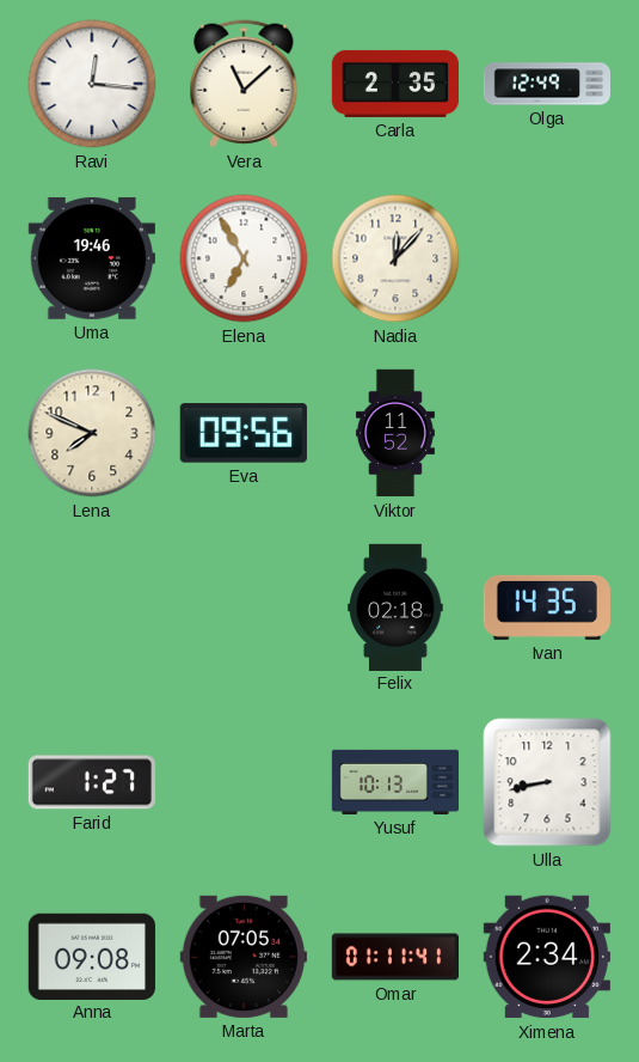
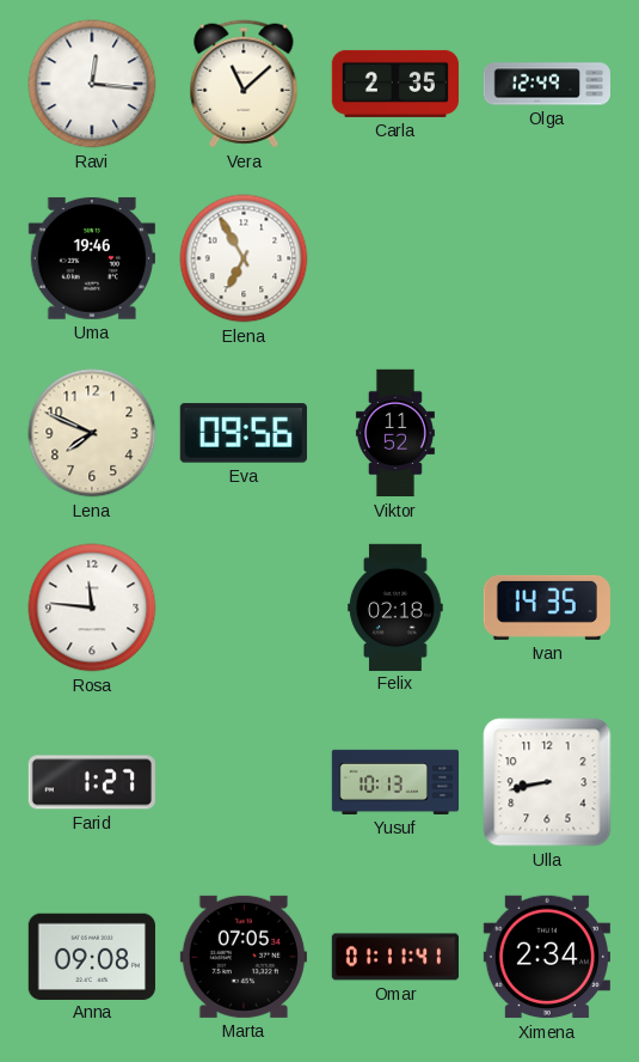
Nadia: 12:07 -> none
Rosa: none -> 11:46
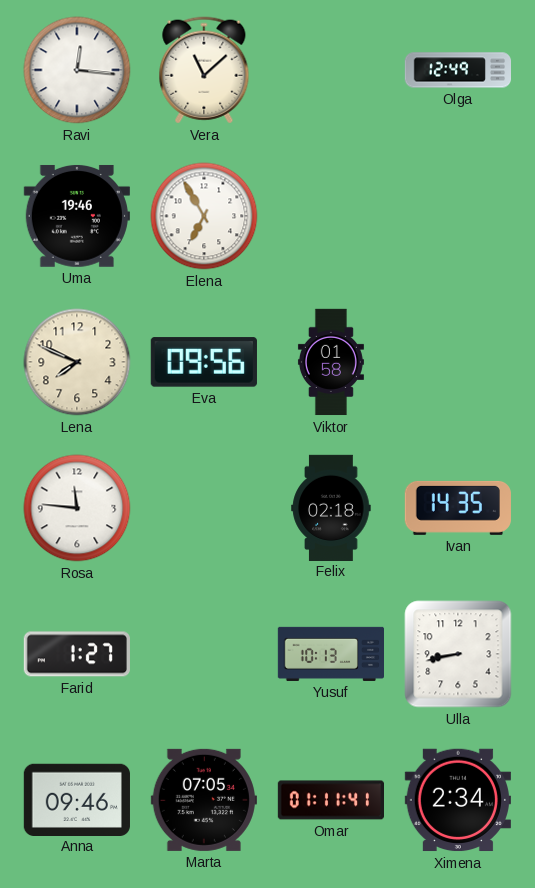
Carla: 2:35 -> none
Viktor: 11:52 -> 01:58
Anna: 09:08 -> 09:46
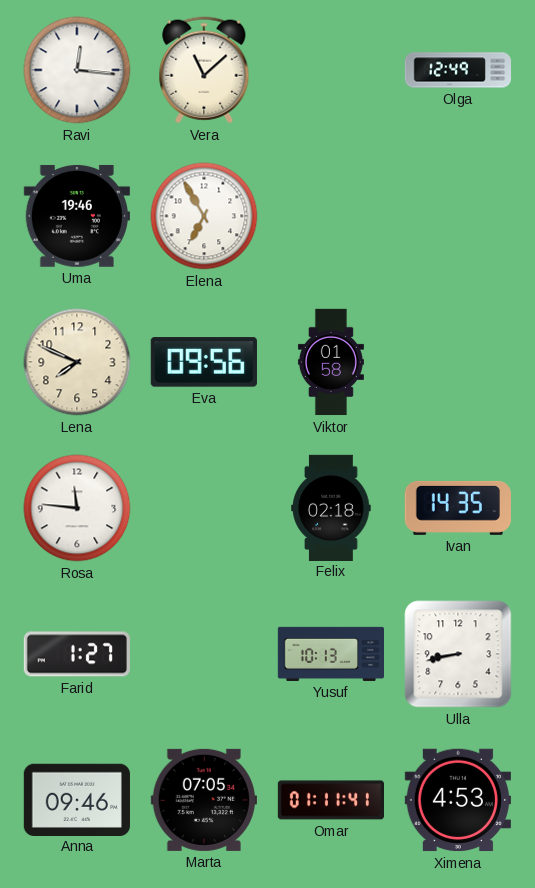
Ximena: 2:34 -> 4:53
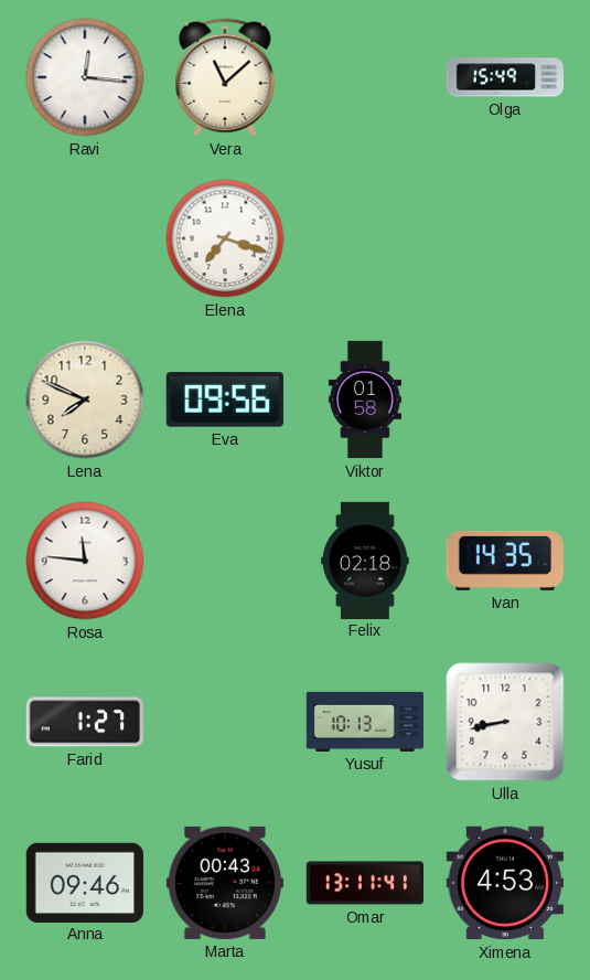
Olga: 12:49 -> 15:49
Uma: 19:46 -> none
Elena: 6:55 -> 7:18
Marta: 07:05 -> 00:43
Omar: 01:11 -> 13:11
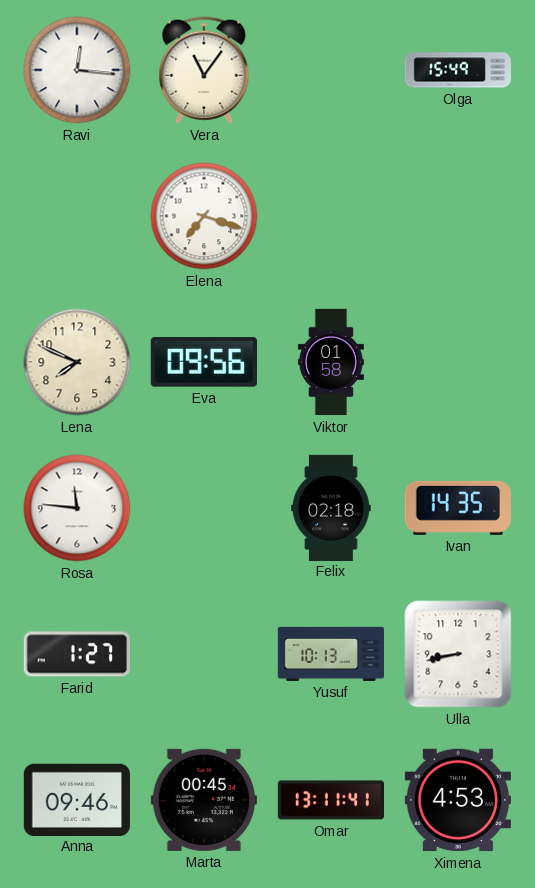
Vera: 11:08 -> 11:06
Marta: 00:43 -> 00:45
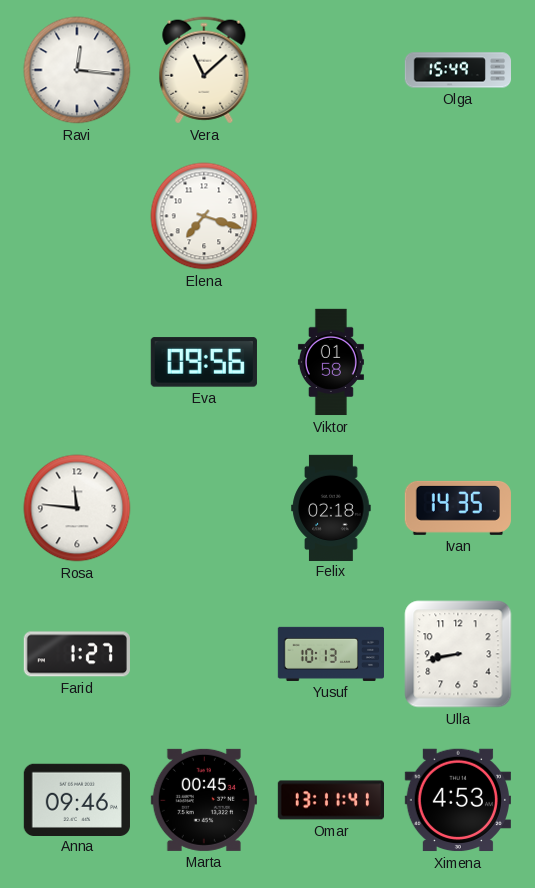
Vera: 11:06 -> 11:08
Lena: 7:49 -> none
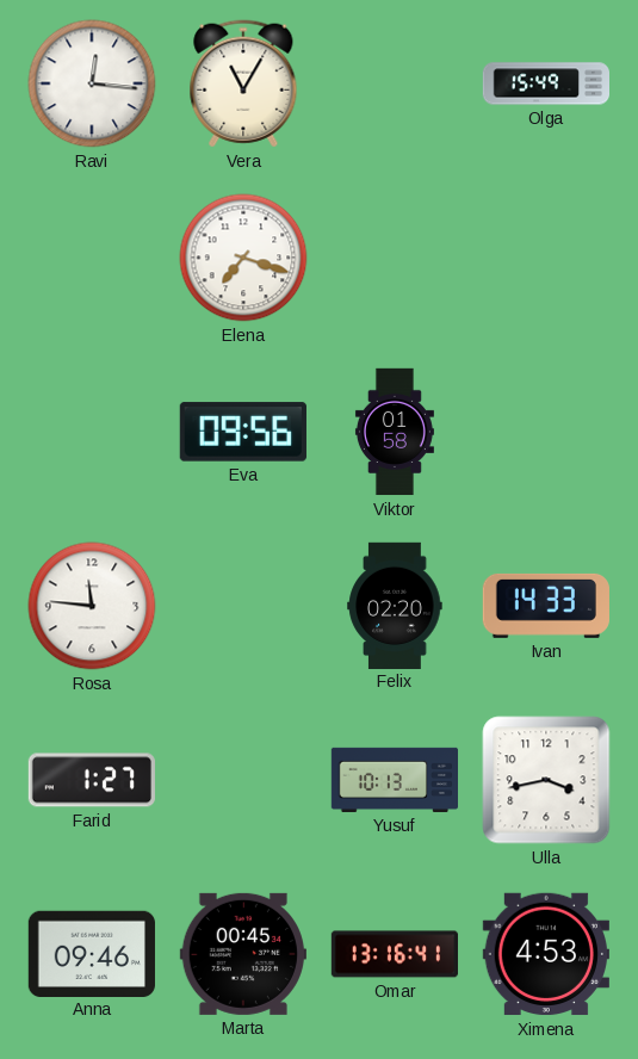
Vera: 11:08 -> 11:05
Felix: 02:18 -> 02:20
Ivan: 14:35 -> 14:33
Ulla: 8:43 -> 3:43
Omar: 13:11 -> 13:16
